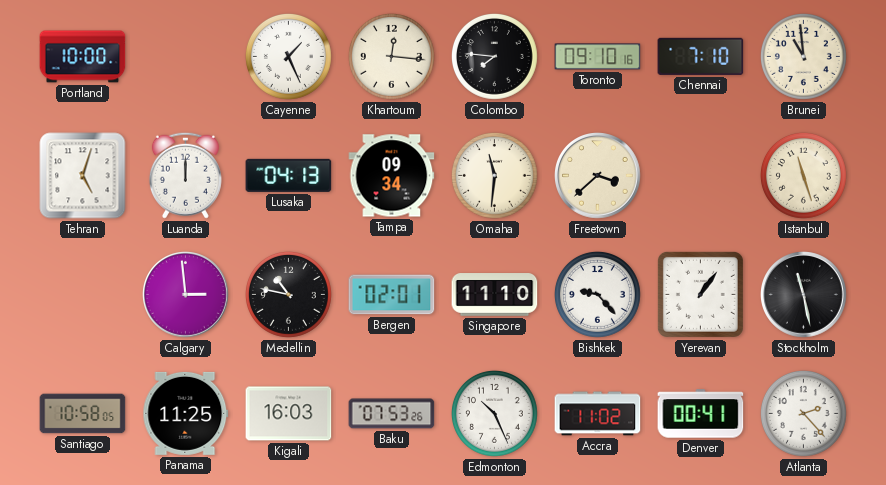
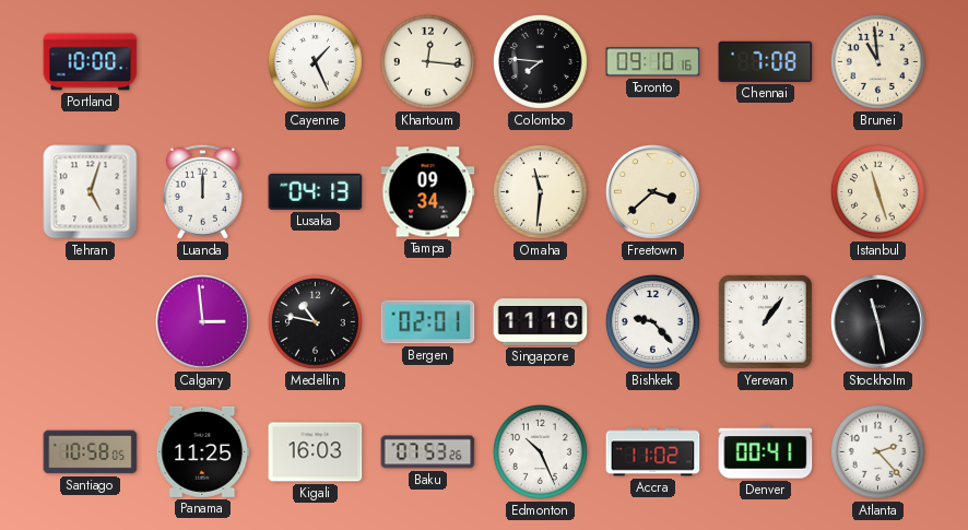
Chennai: 7:10 -> 7:08
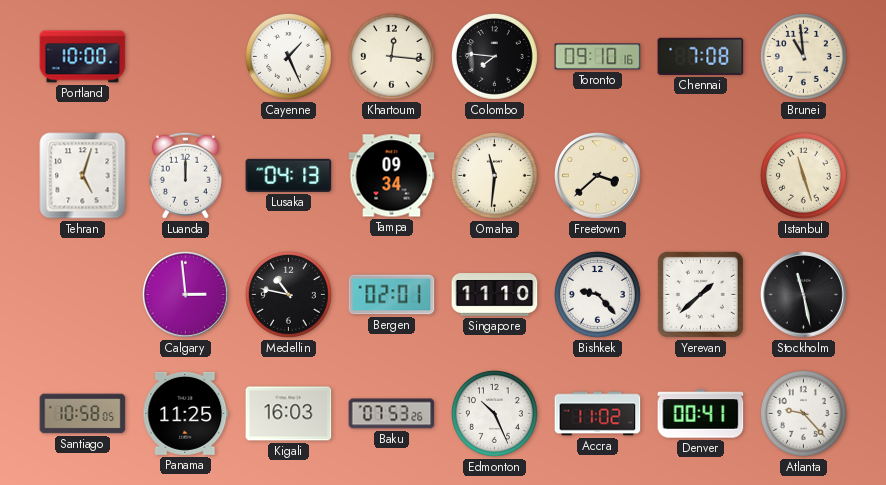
Yerevan: 1:06 -> 1:38
Atlanta: 2:23 -> 9:23
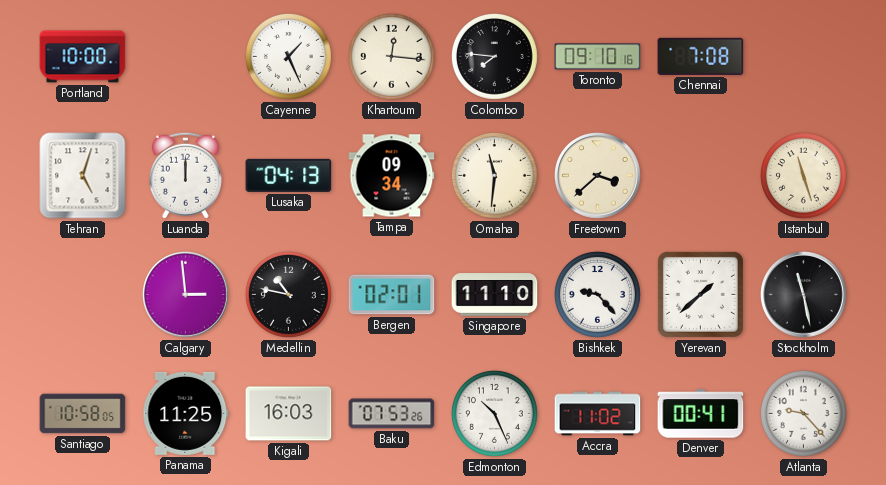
Brunei: 10:59 -> none
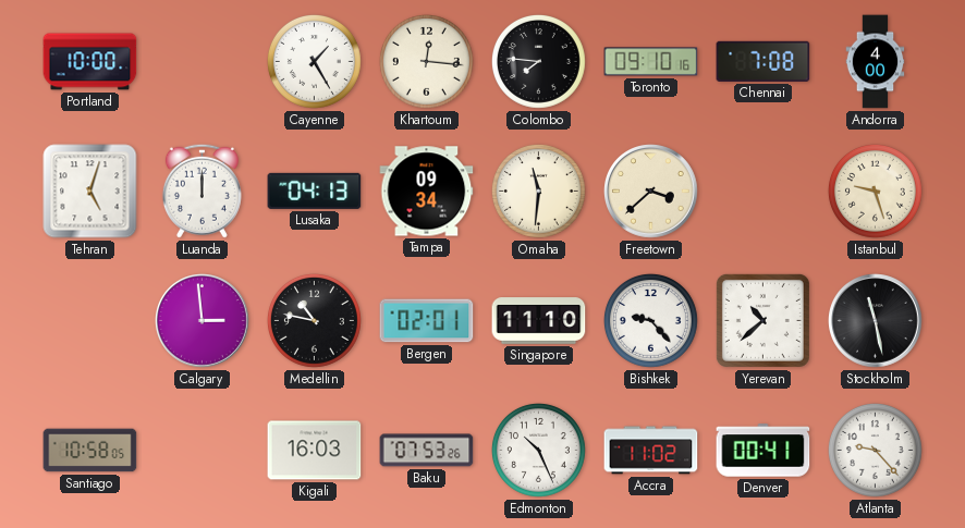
Cayenne: 1:26 -> 1:25
Andorra: none -> 4:00
Istanbul: 11:27 -> 9:27
Yerevan: 1:38 -> 10:38
Panama: 11:25 -> none
